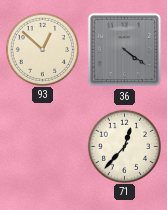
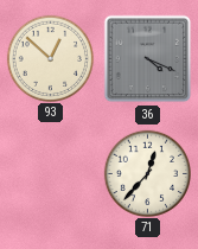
36: 4:21 -> 4:19
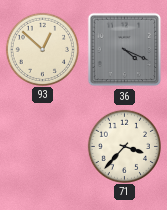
71: 12:37 -> 3:37
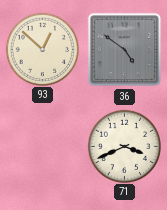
36: 4:19 -> 4:51
71: 3:37 -> 3:41
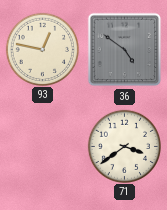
93: 12:52 -> 12:47
71: 3:41 -> 3:39
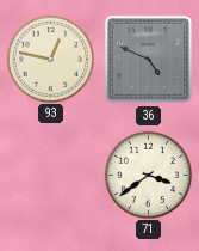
36: 4:51 -> 4:49
